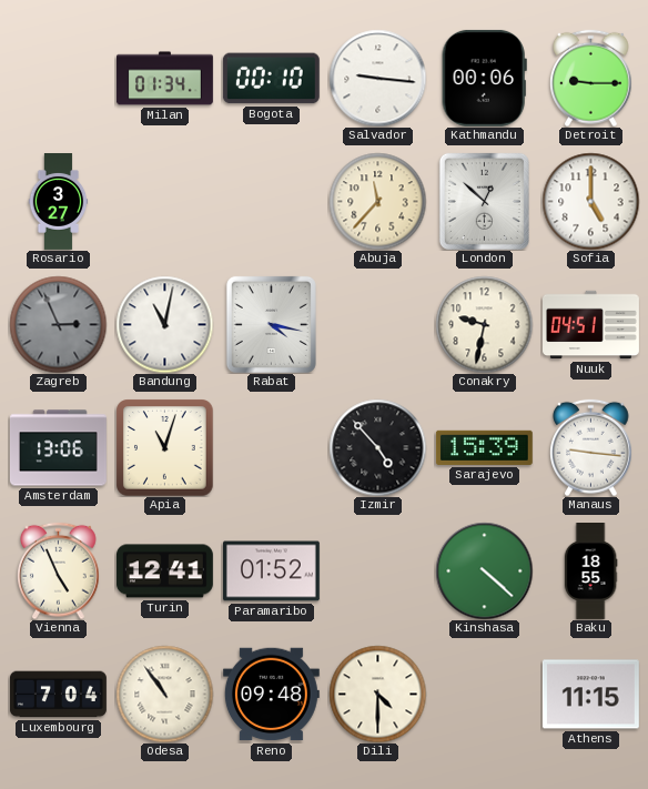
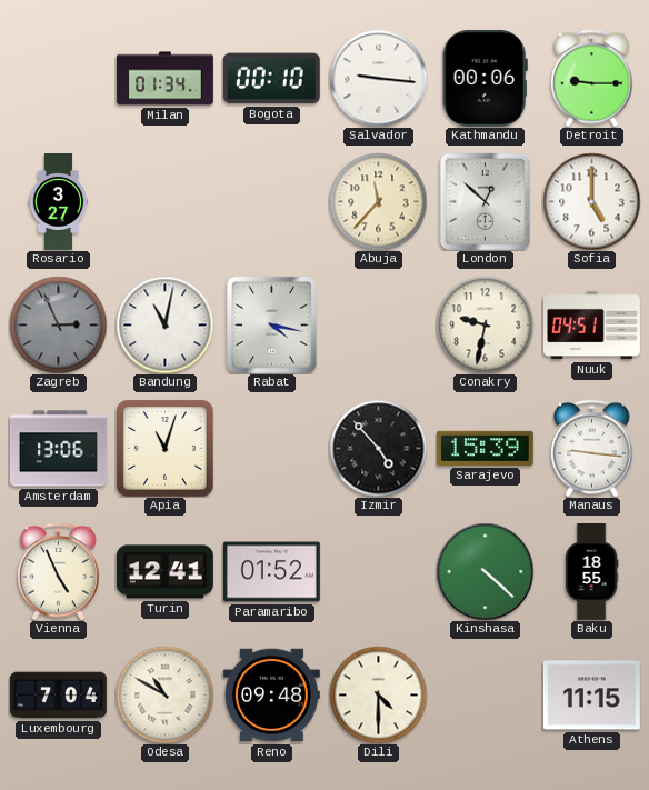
Odesa: 10:54 -> 10:50
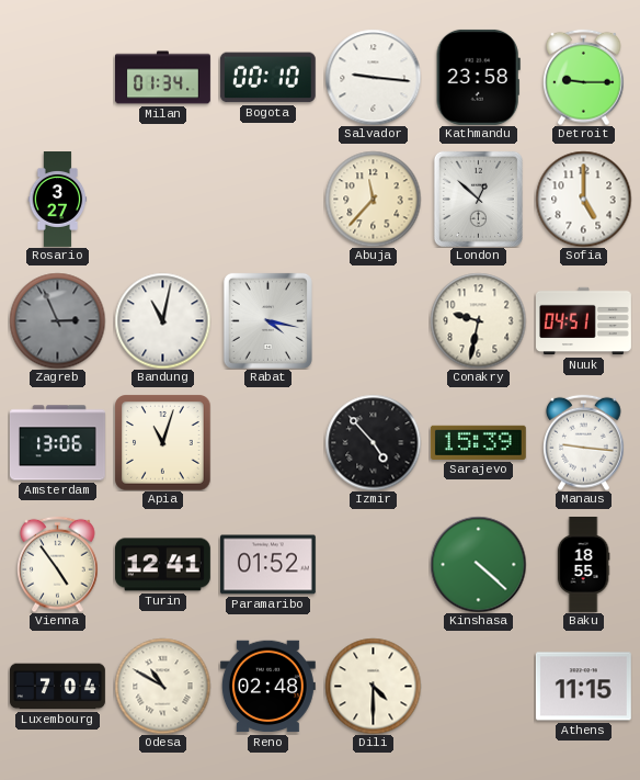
Kathmandu: 00:06 -> 23:58
Vienna: 4:56 -> 4:54
Reno: 09:48 -> 02:48
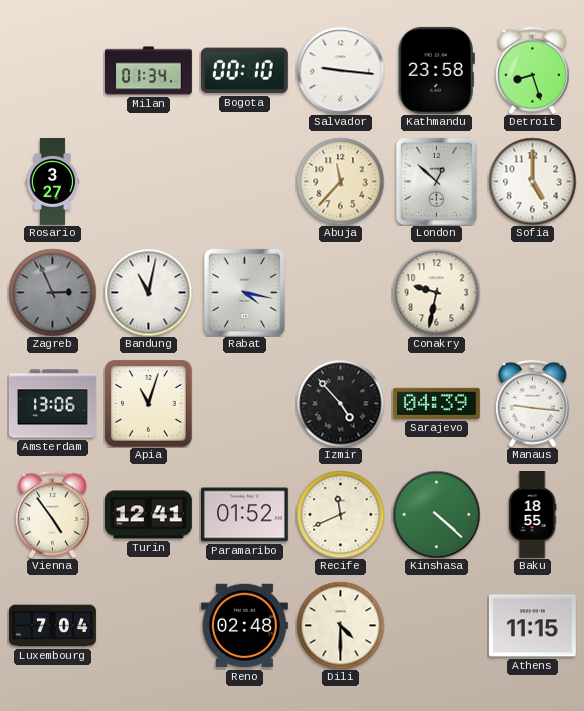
Detroit: 9:15 -> 8:27
Nuuk: 04:51 -> none
Sarajevo: 15:39 -> 04:39
Recife: none -> 11:41
Odesa: 10:50 -> none
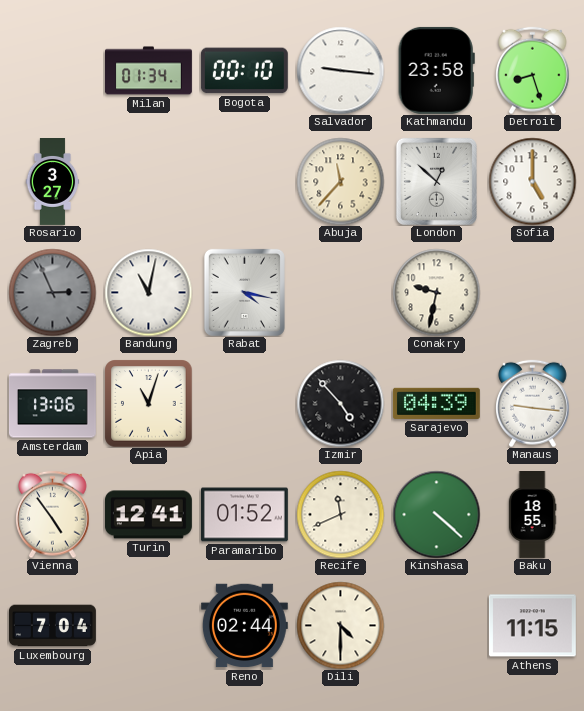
Reno: 02:48 -> 02:44
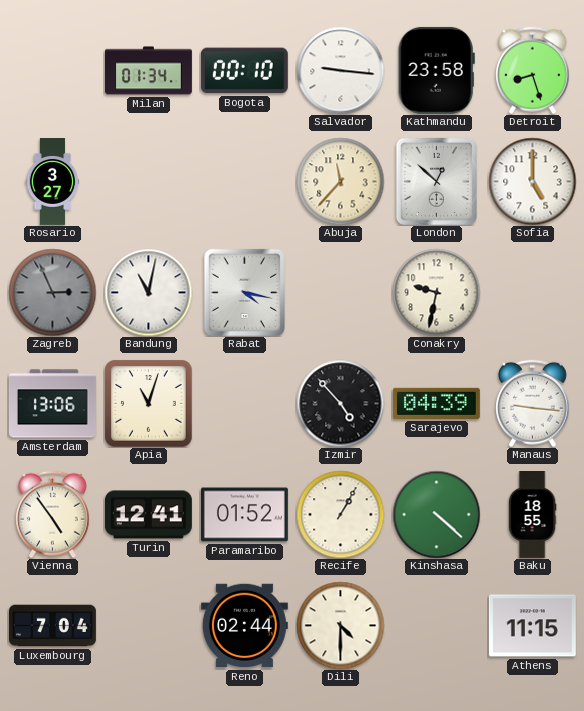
Recife: 11:41 -> 1:05
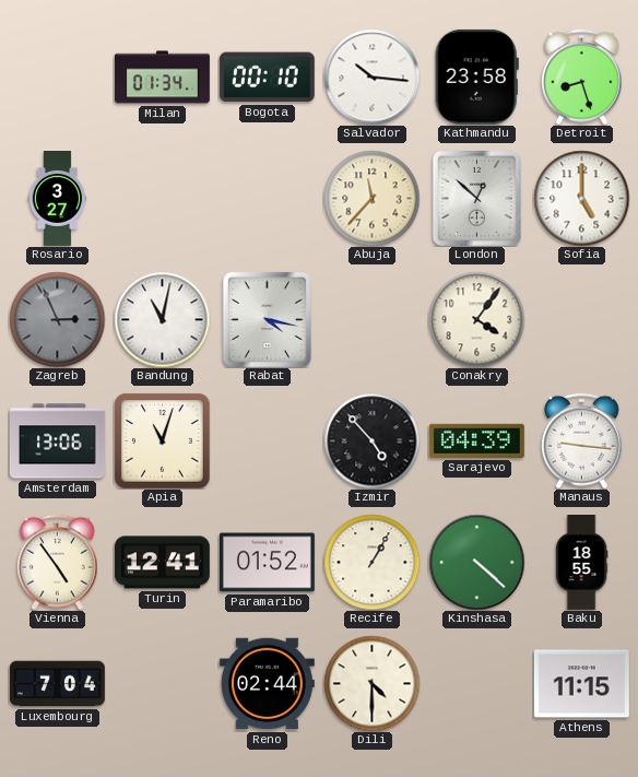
Salvador: 9:16 -> 10:16
Conakry: 9:32 -> 4:06
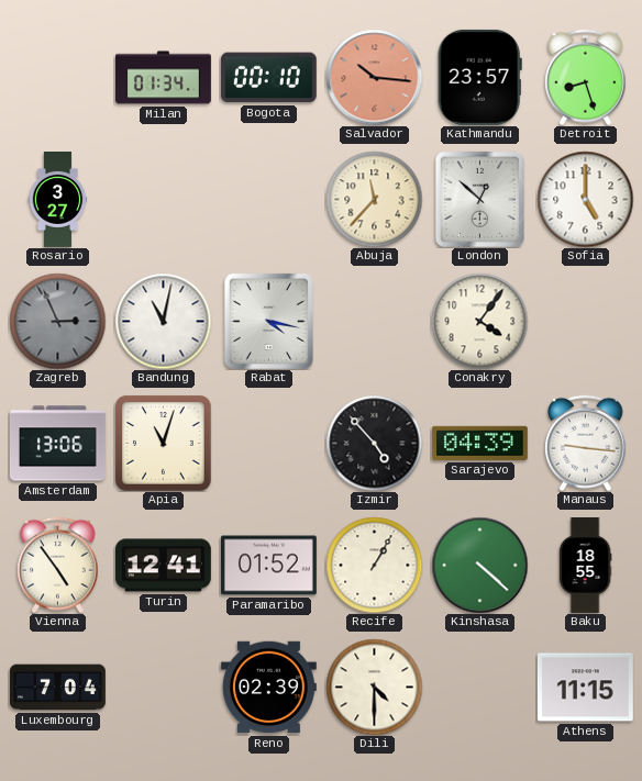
Salvador dial: white -> salmon
Kathmandu: 23:58 -> 23:57
Reno: 02:44 -> 02:39
